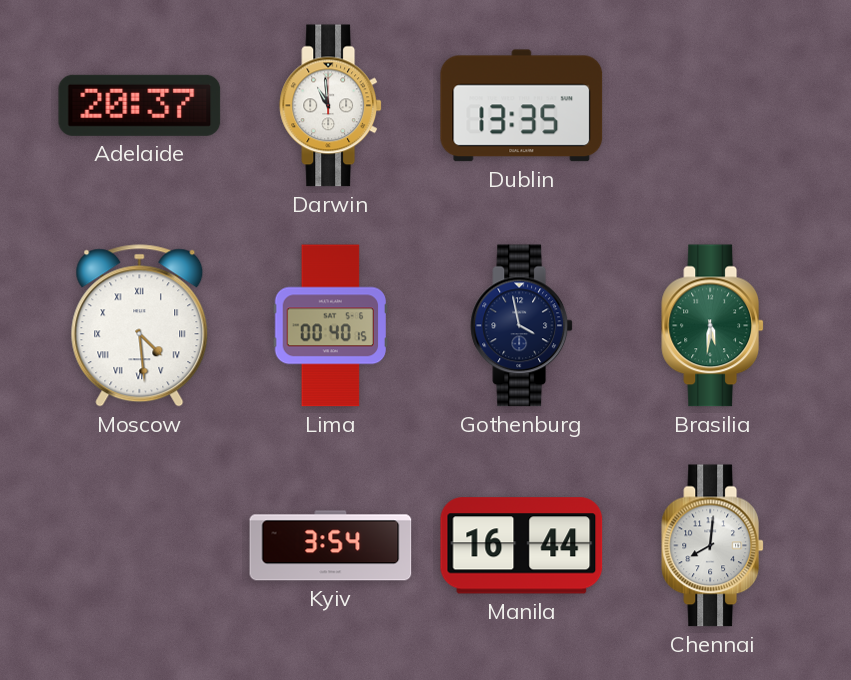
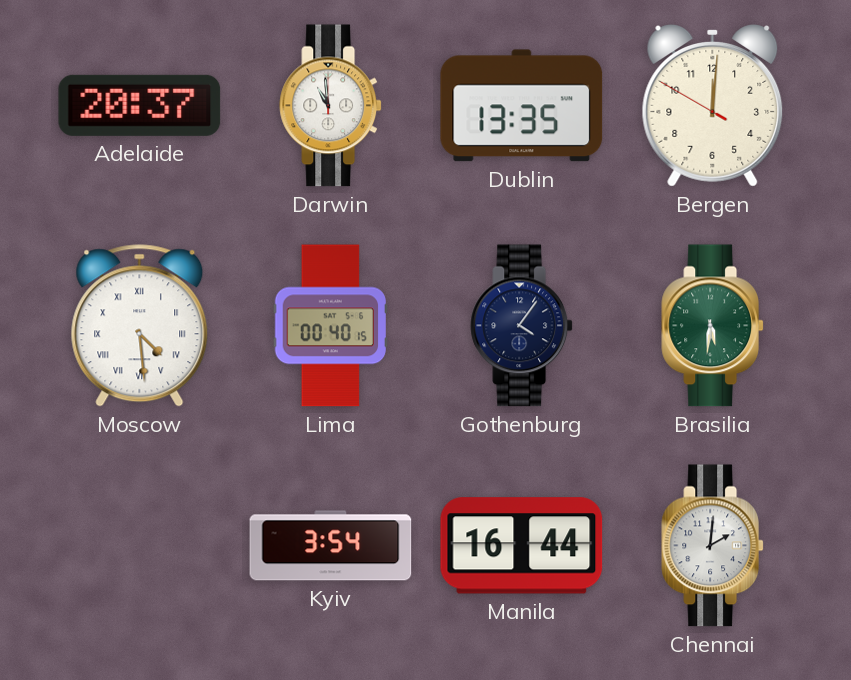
Bergen: none -> 12:00
Gothenburg: 3:58 -> 4:06
Chennai: 8:01 -> 2:01
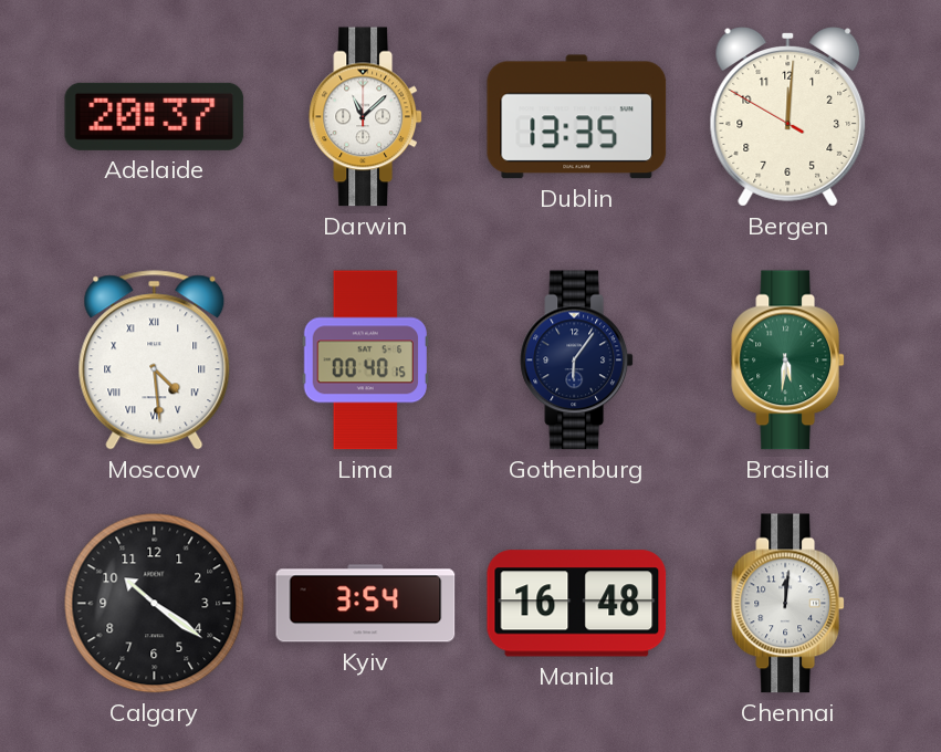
Darwin: 10:59 -> 11:08
Gothenburg: 4:06 -> 6:06
Calgary: none -> 10:21
Manila: 16:44 -> 16:48
Chennai: 2:01 -> 12:01
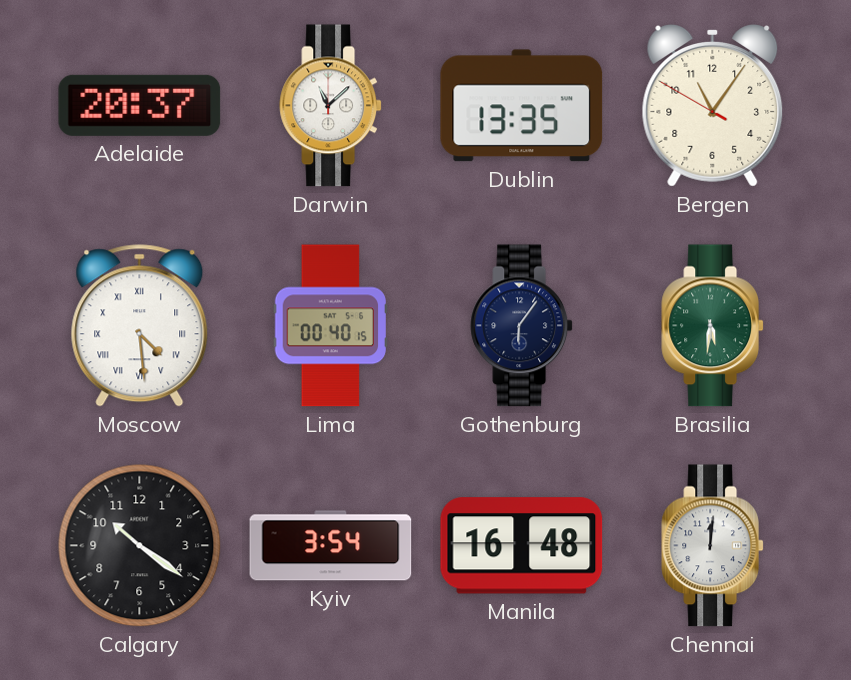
Bergen: 12:00 -> 11:05
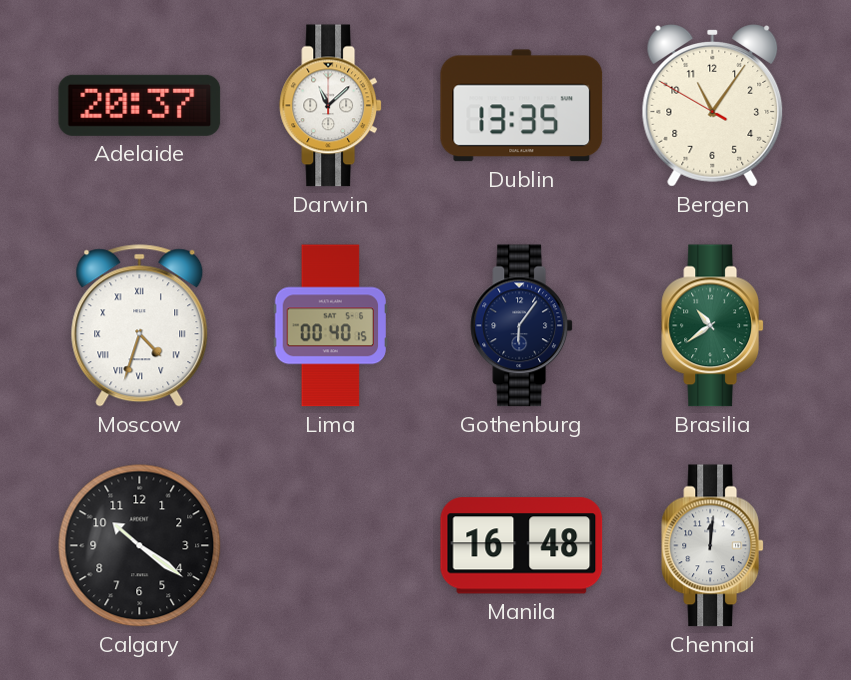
Moscow: 4:29 -> 4:33
Brasilia: 5:31 -> 10:39
Kyiv: 3:54 -> none
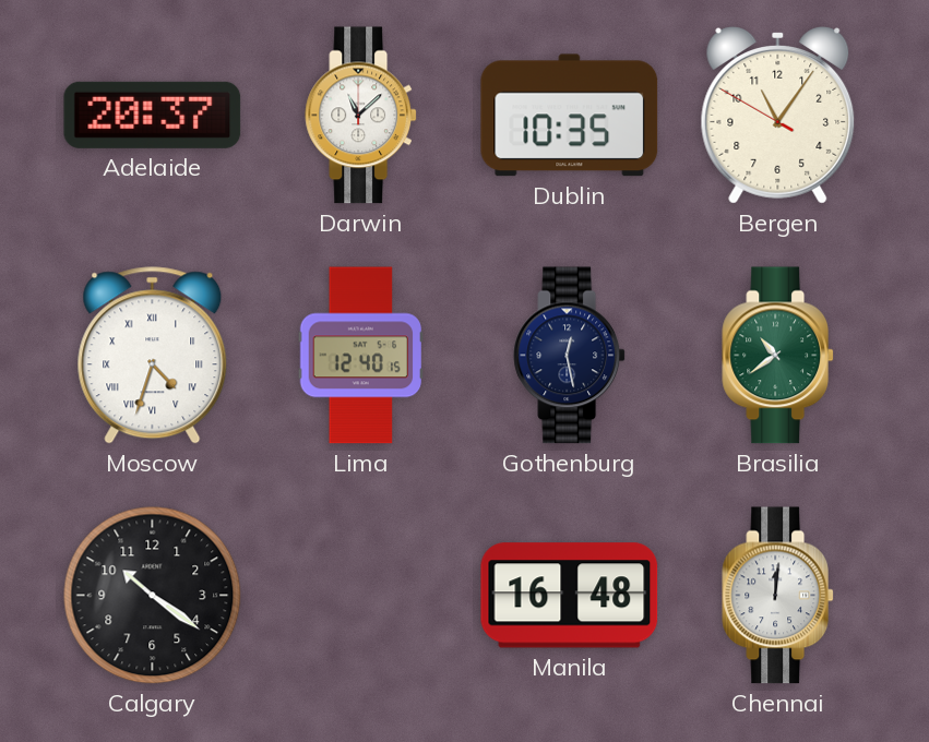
Dublin: 13:35 -> 10:35
Lima: 00:40 -> 12:40
Gothenburg: 6:06 -> 12:28
